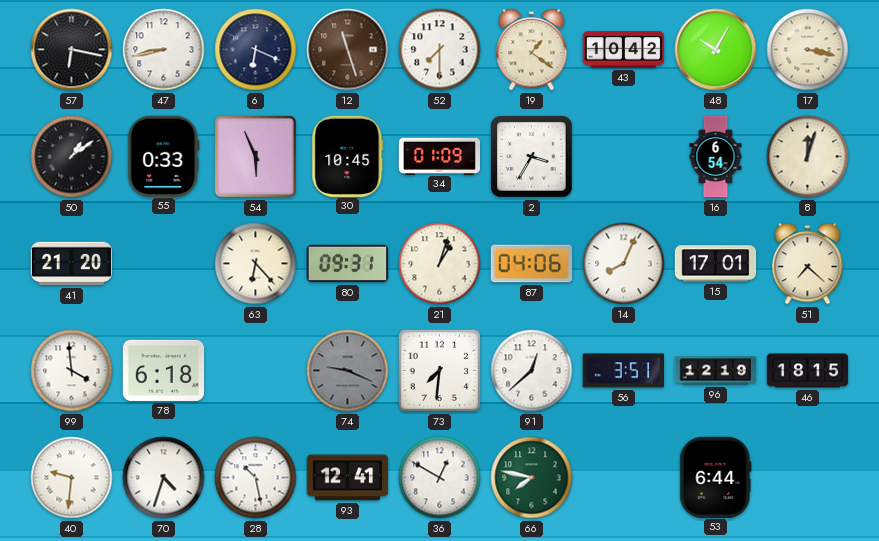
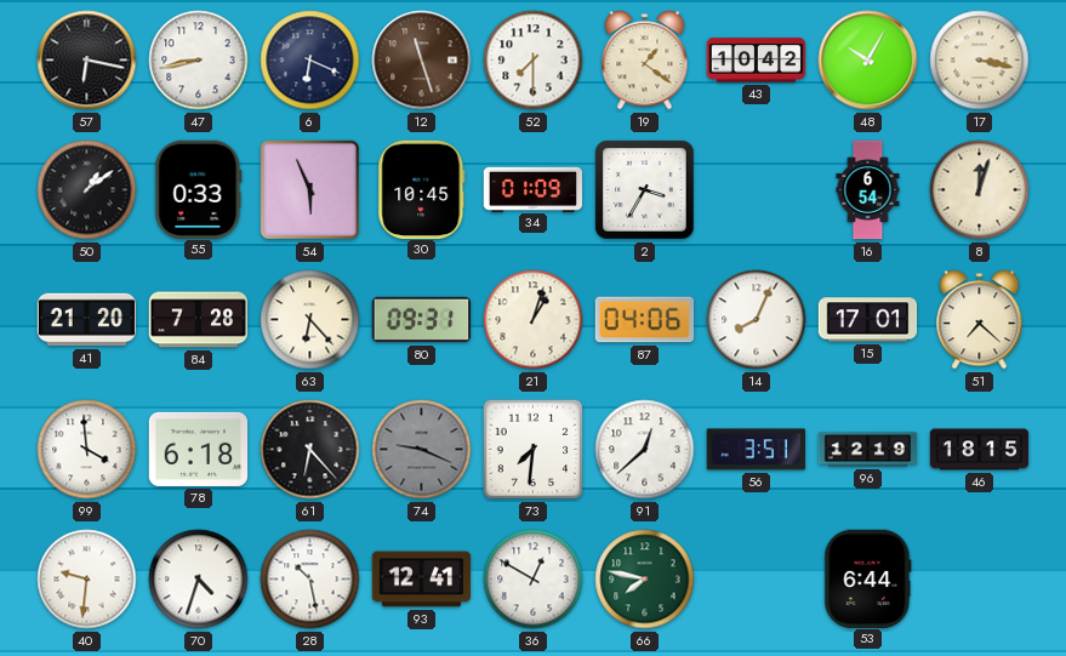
84: none -> 7:28
61: none -> 6:23
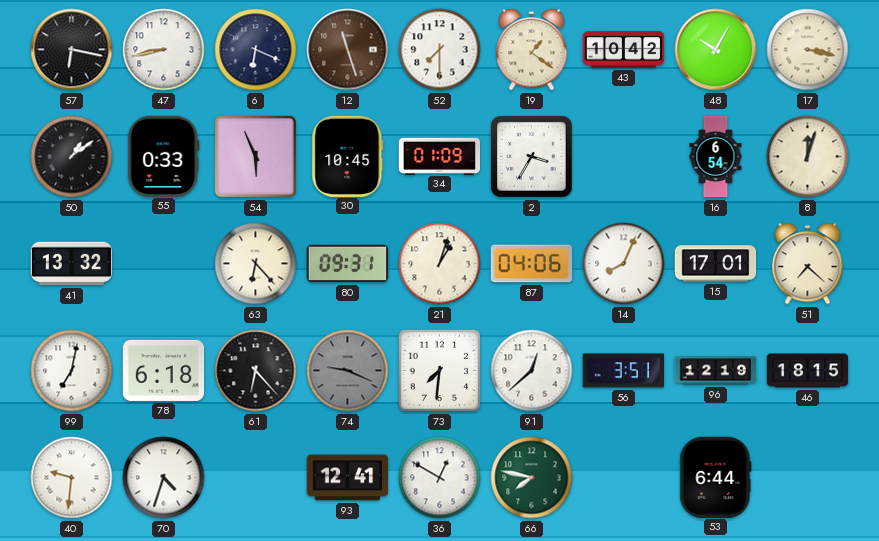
41: 21:20 -> 13:32
84: 7:28 -> none
99: 3:59 -> 7:02
28: 10:28 -> none
